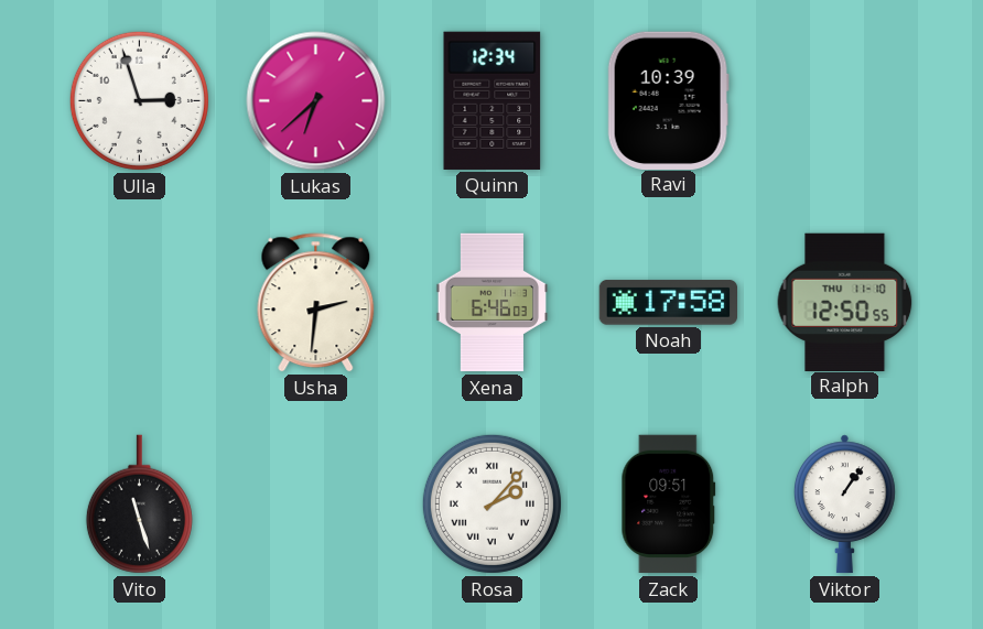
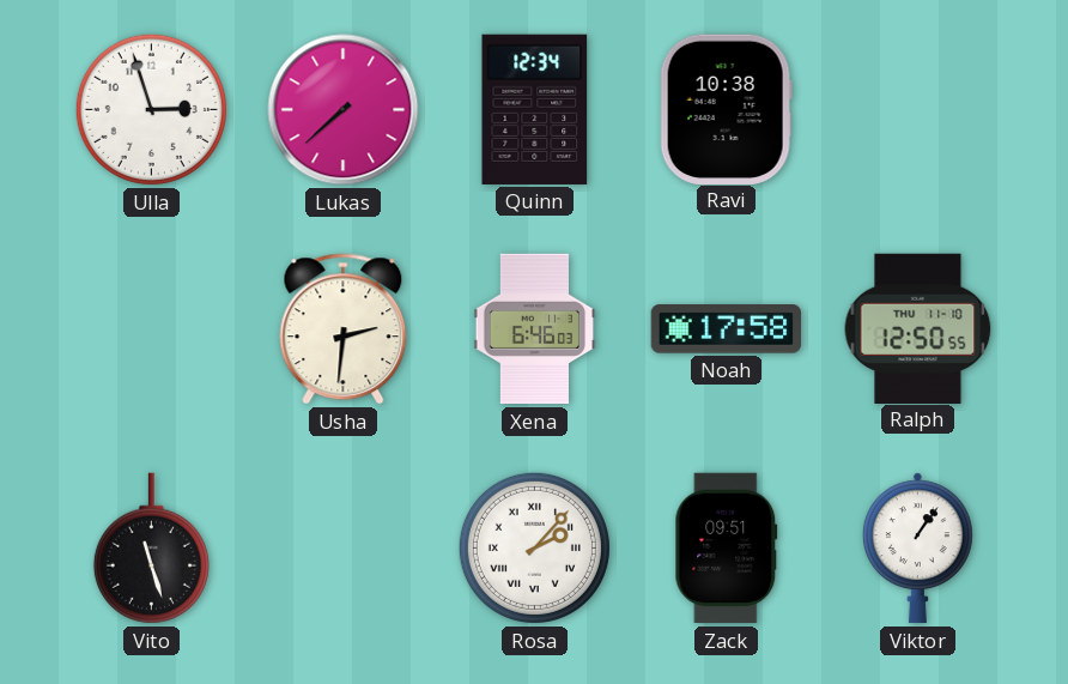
Lukas: 6:38 -> 7:38
Ravi: 10:39 -> 10:38
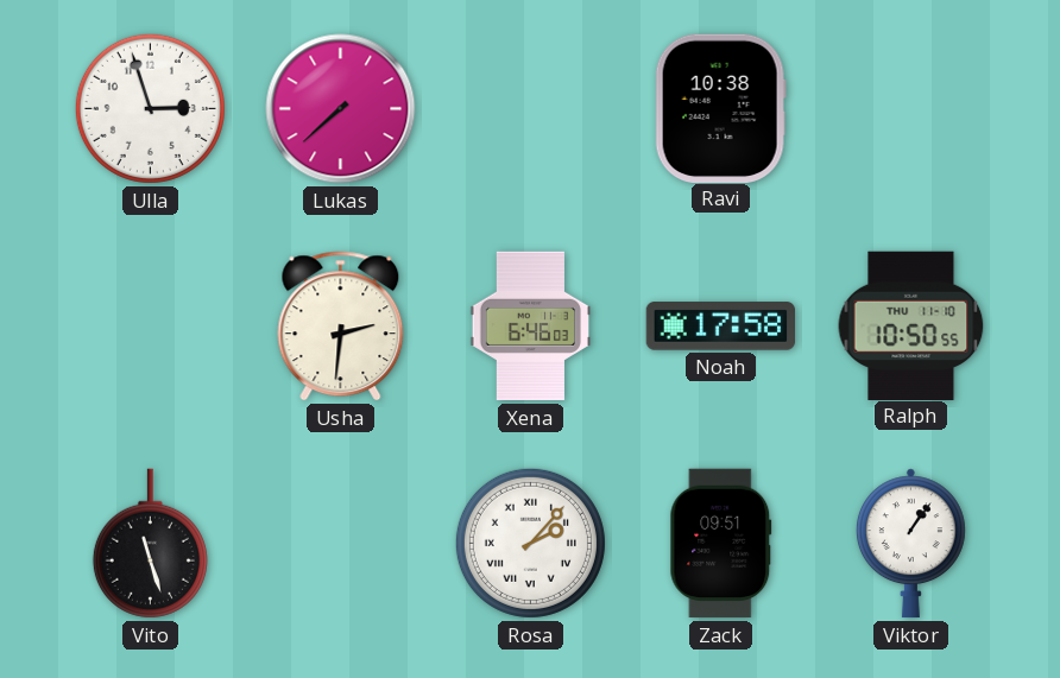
Quinn: 12:34 -> none
Ralph: 12:50 -> 10:50
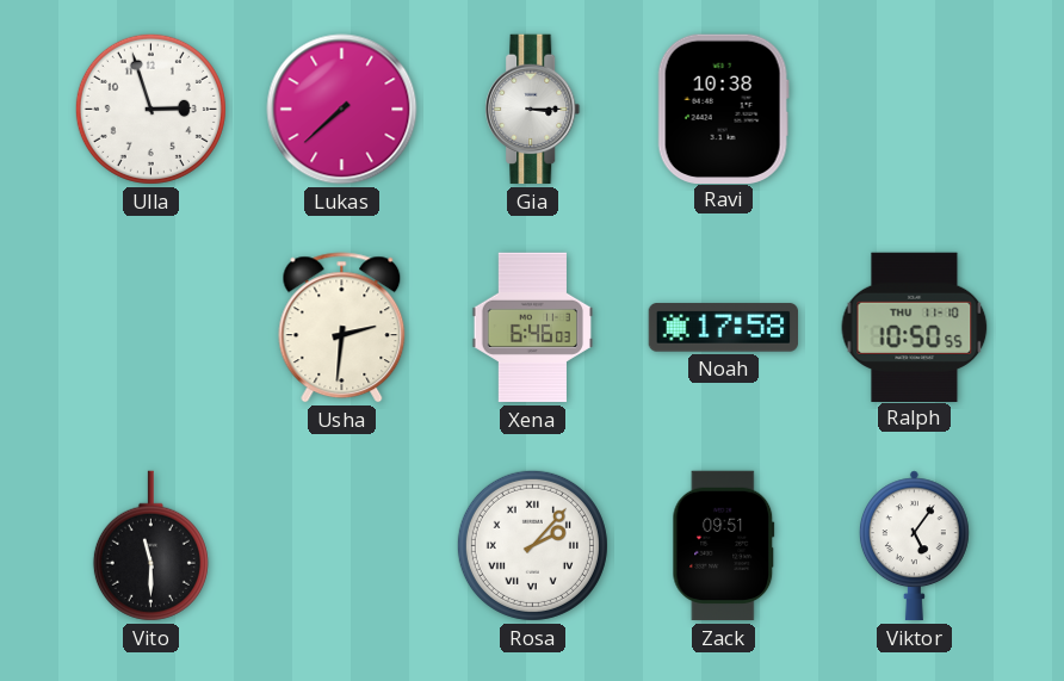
Gia: none -> 3:15
Vito: 11:27 -> 11:30
Viktor: 1:06 -> 5:06
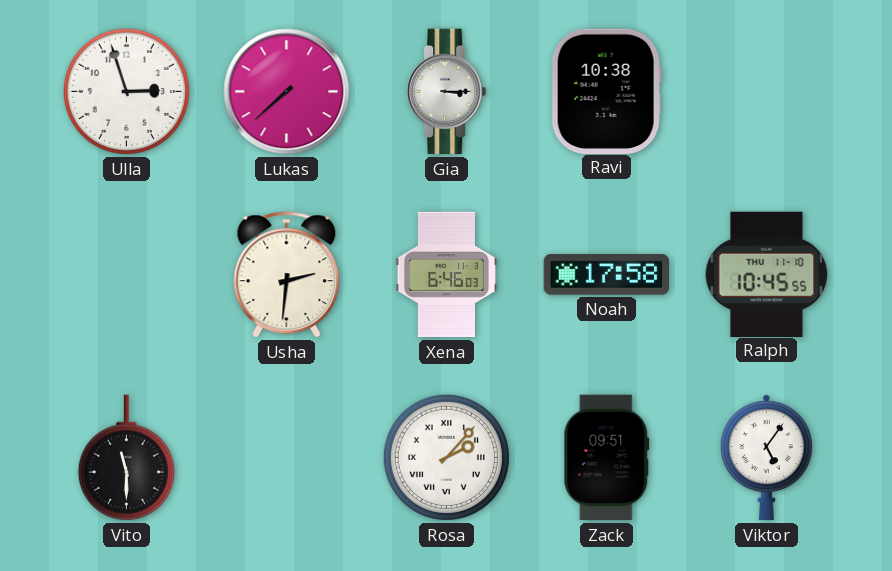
Ralph: 10:50 -> 10:45
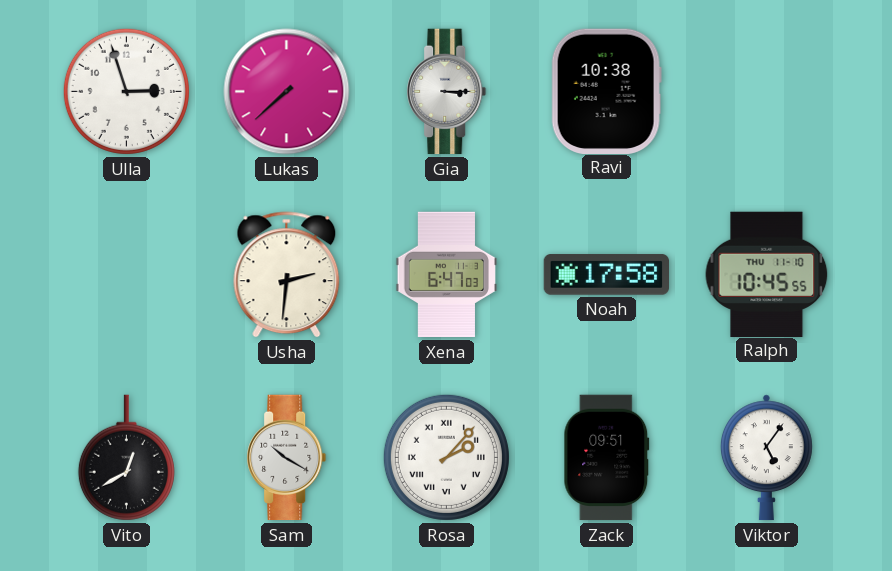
Xena: 6:46 -> 6:47
Vito: 11:30 -> 12:40
Sam: none -> 10:20
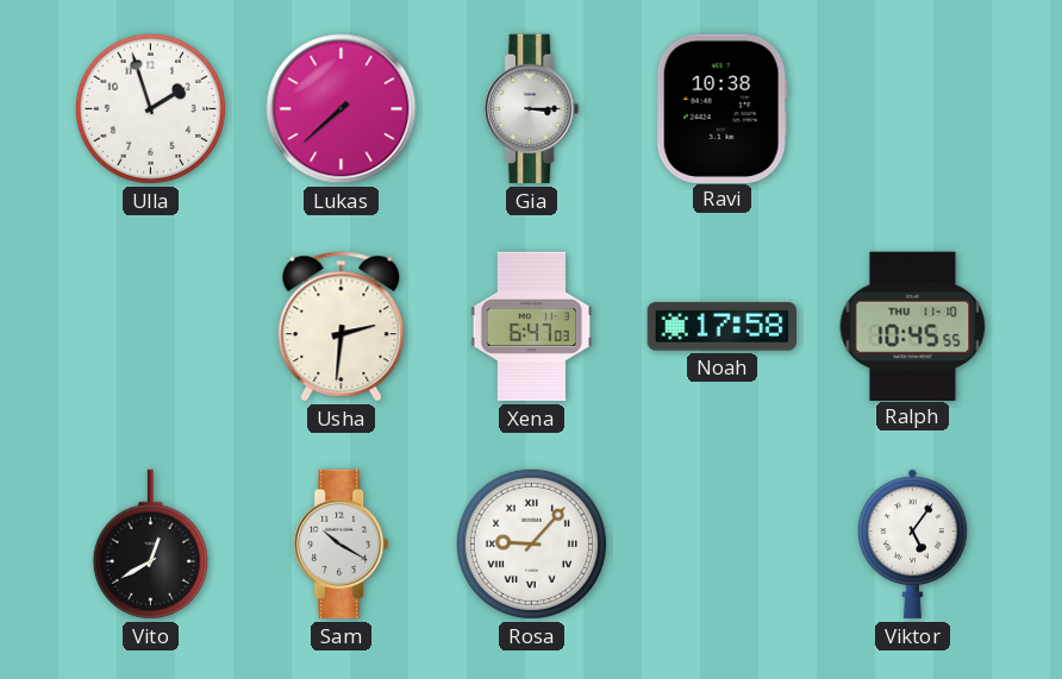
Ulla: 2:57 -> 1:57
Rosa: 2:07 -> 9:07
Zack: 09:51 -> none
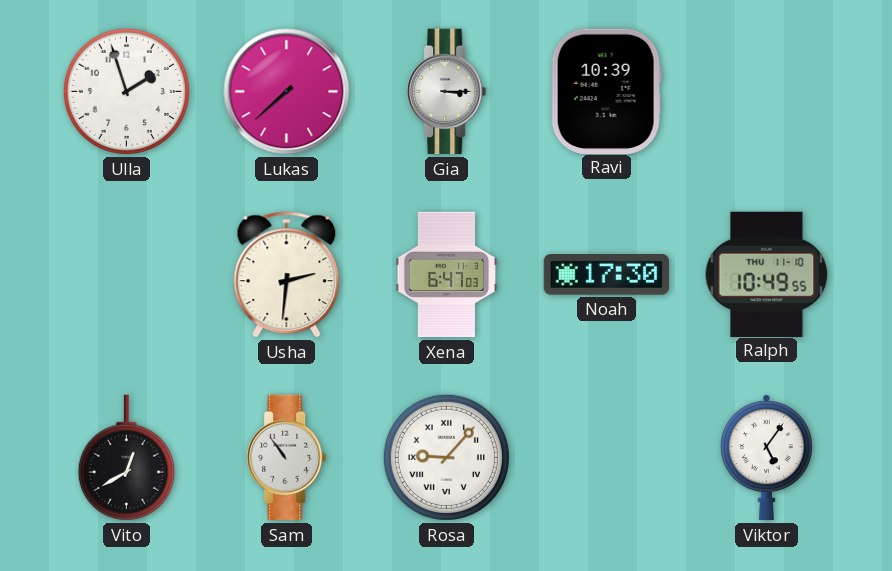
Ravi: 10:38 -> 10:39
Noah: 17:58 -> 17:30
Ralph: 10:45 -> 10:49
Sam: 10:20 -> 10:54
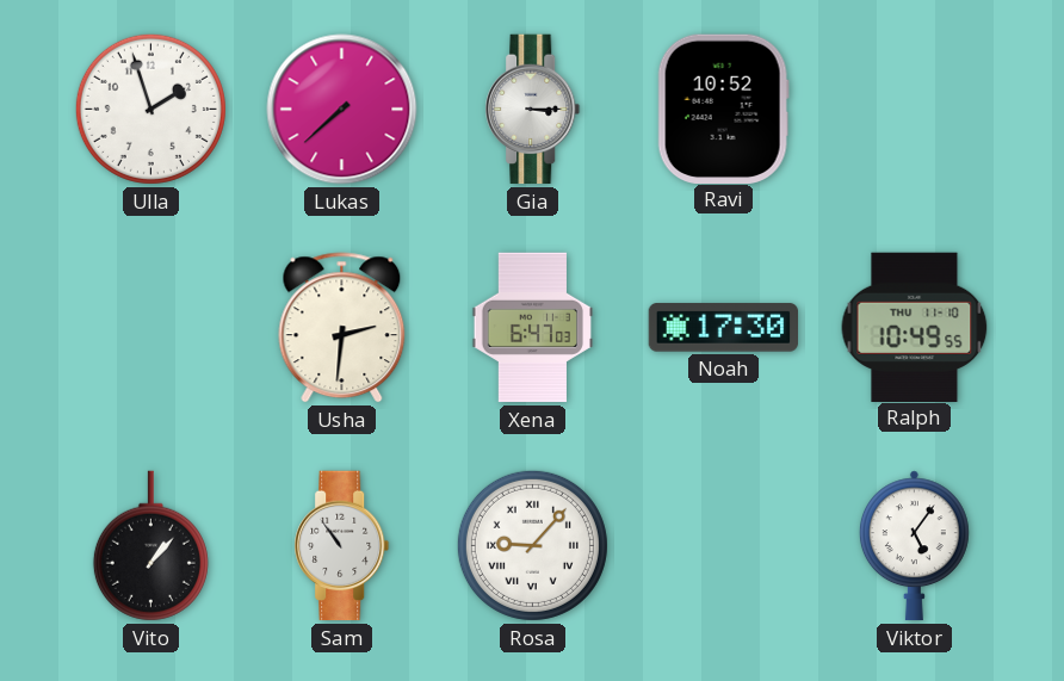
Ravi: 10:39 -> 10:52
Vito: 12:40 -> 1:07
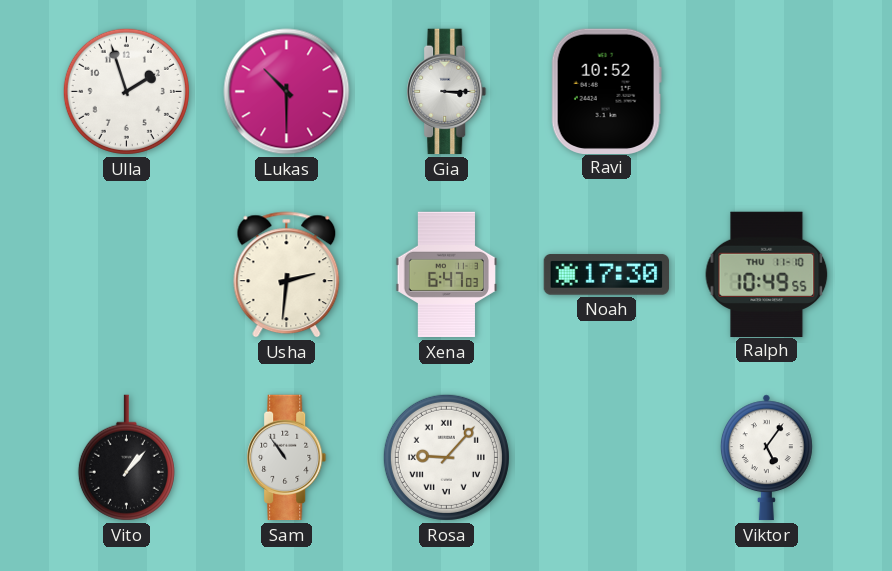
Lukas: 7:38 -> 10:30
